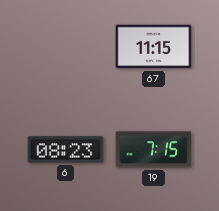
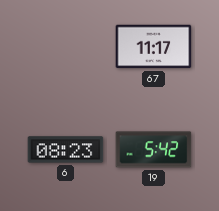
67: 11:15 -> 11:17
19: 7:15 -> 5:42
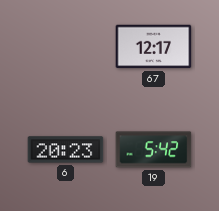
67: 11:17 -> 12:17
6: 08:23 -> 20:23
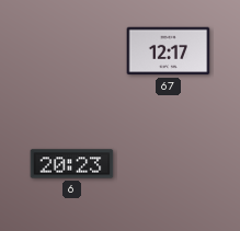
19: 5:42 -> none
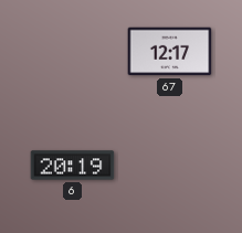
6: 20:23 -> 20:19
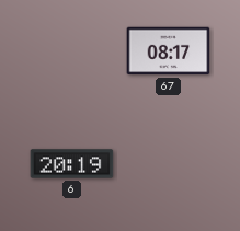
67: 12:17 -> 08:17
